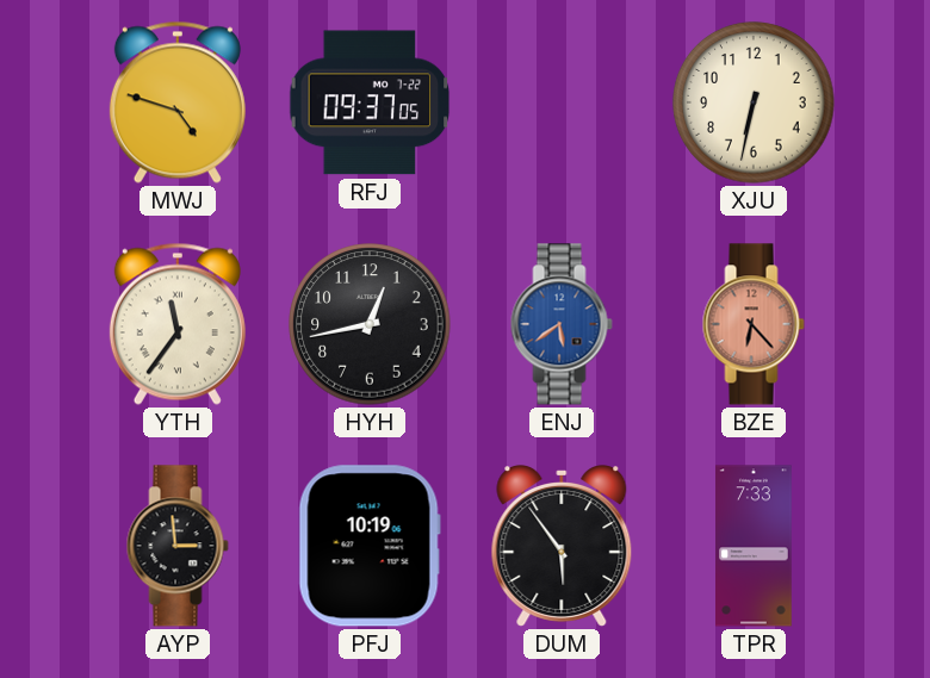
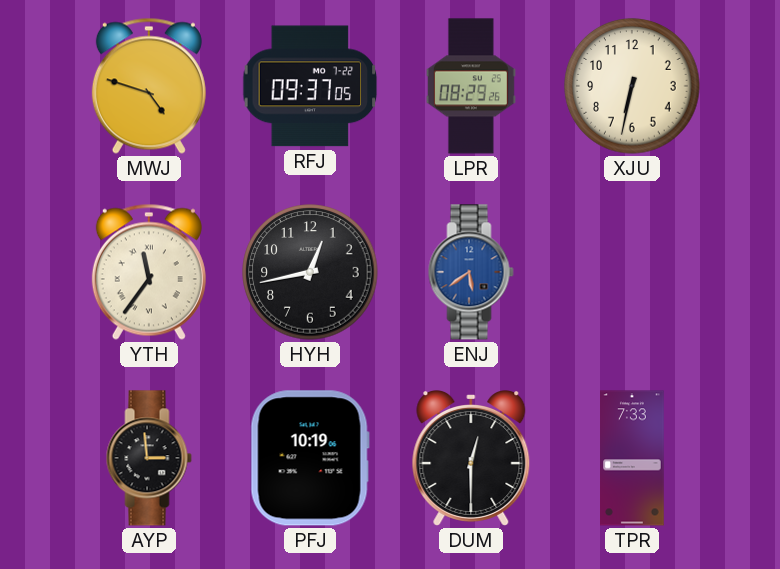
LPR: none -> 08:29
BZE: 6:23 -> none
DUM: 5:54 -> 12:30
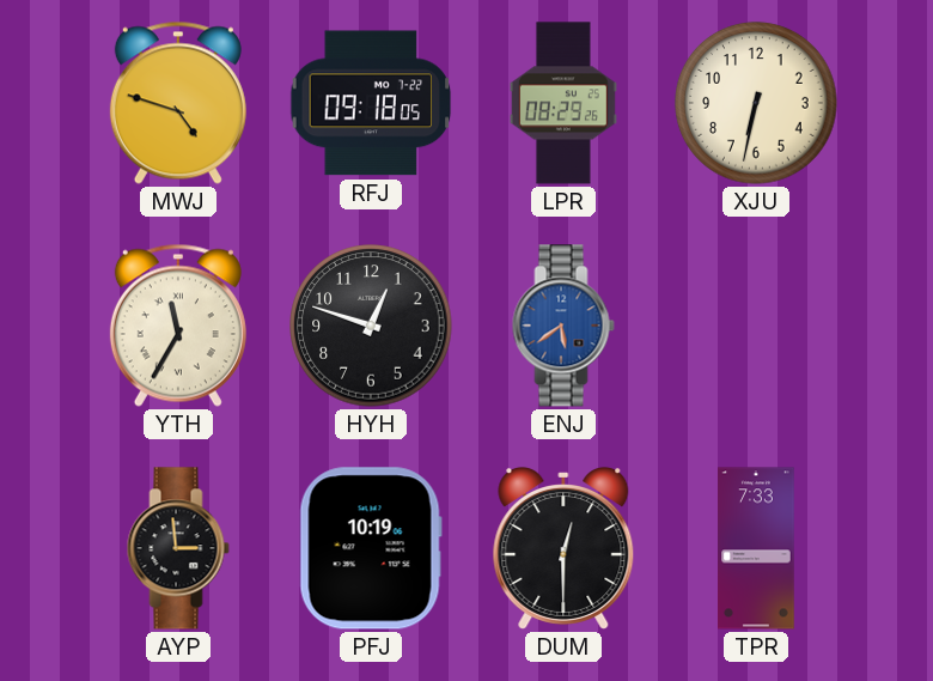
RFJ: 09:37 -> 09:18
YTH: 11:36 -> 11:35
HYH: 12:43 -> 12:48
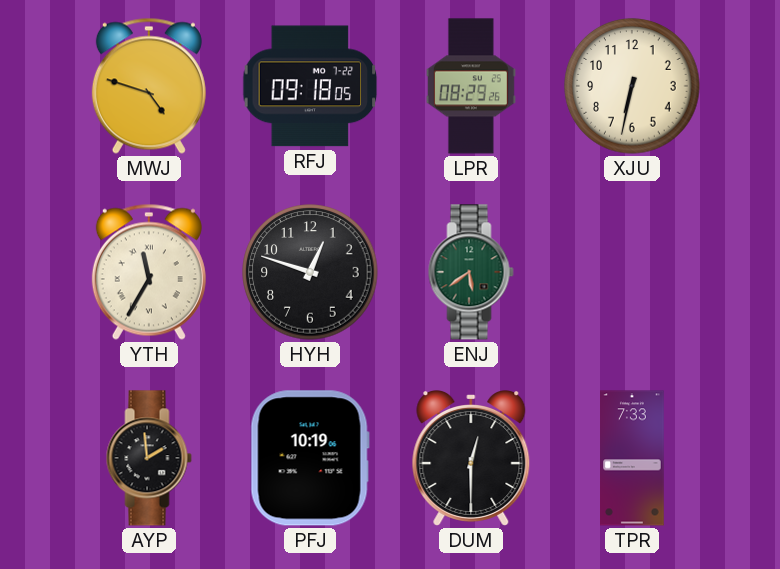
ENJ dial: blue -> green
AYP: 2:59 -> 1:59
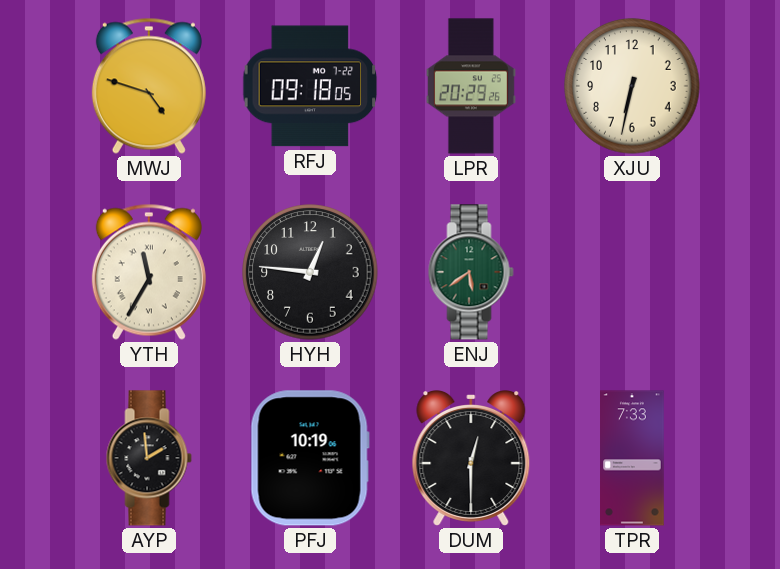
LPR: 08:29 -> 20:29
HYH: 12:48 -> 12:46
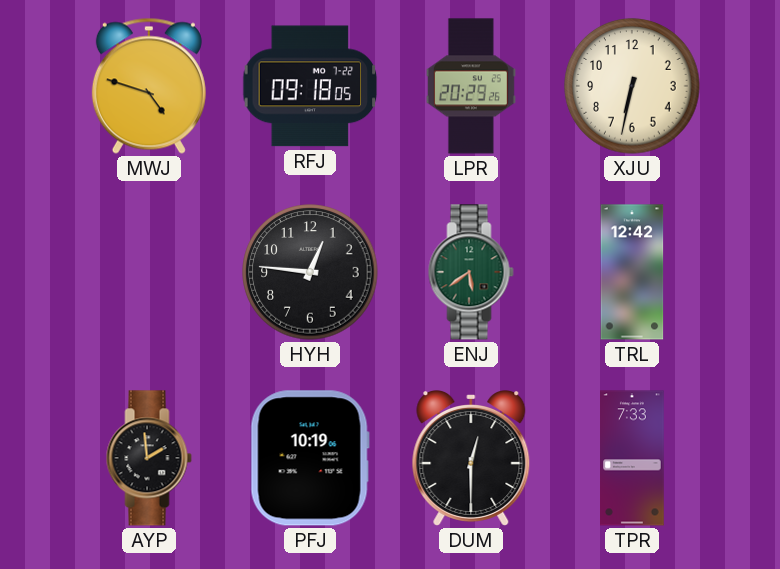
YTH: 11:35 -> none
TRL: none -> 12:42
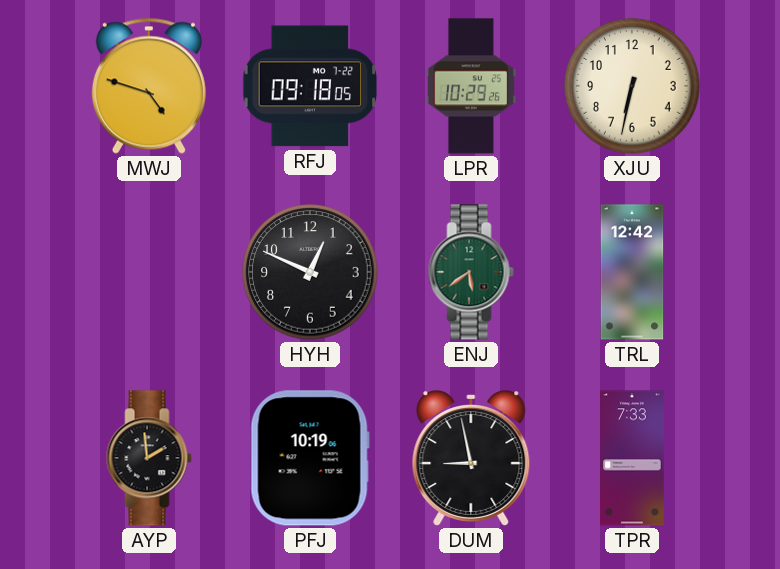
LPR: 20:29 -> 10:29
HYH: 12:46 -> 12:49
DUM: 12:30 -> 8:58
